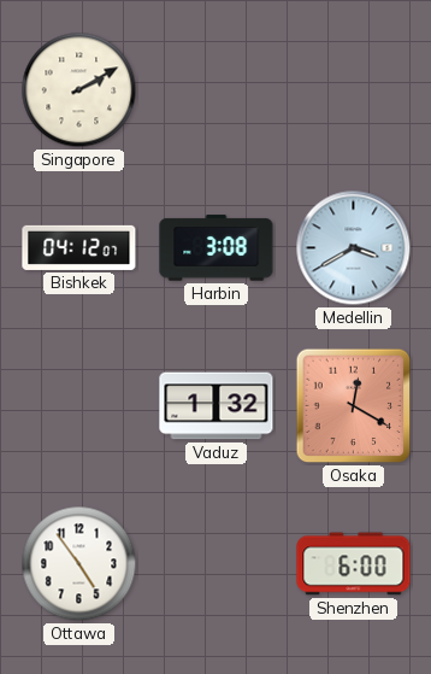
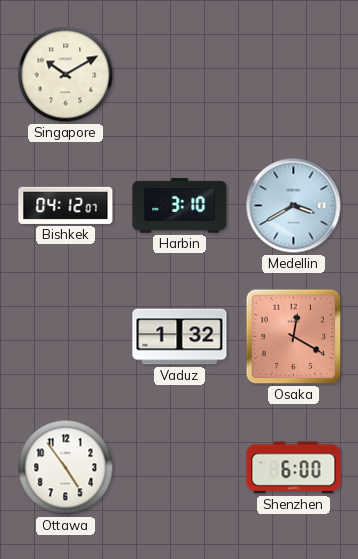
Singapore: 2:10 -> 10:10
Harbin: 3:08 -> 3:10
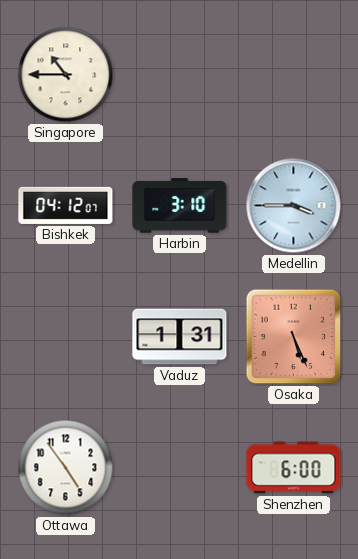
Singapore: 10:10 -> 10:45
Medellin: 3:40 -> 3:45
Vaduz: 1:32 -> 1:31
Osaka: 12:20 -> 5:26
